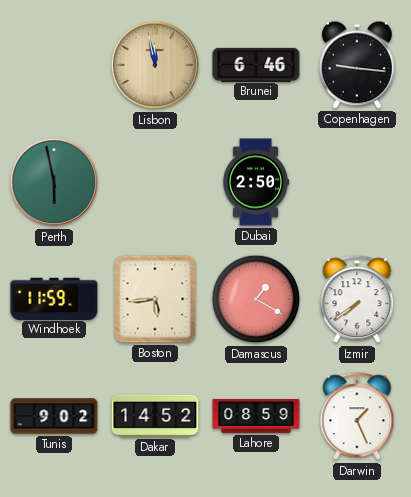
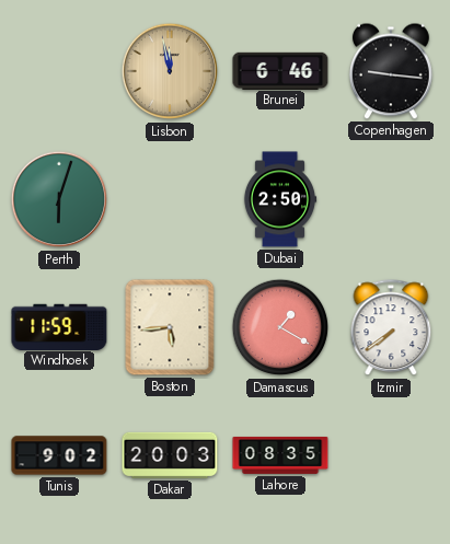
Perth: 5:58 -> 6:03
Dakar: 14:52 -> 20:03
Lahore: 08:59 -> 08:35
Darwin: 1:26 -> none
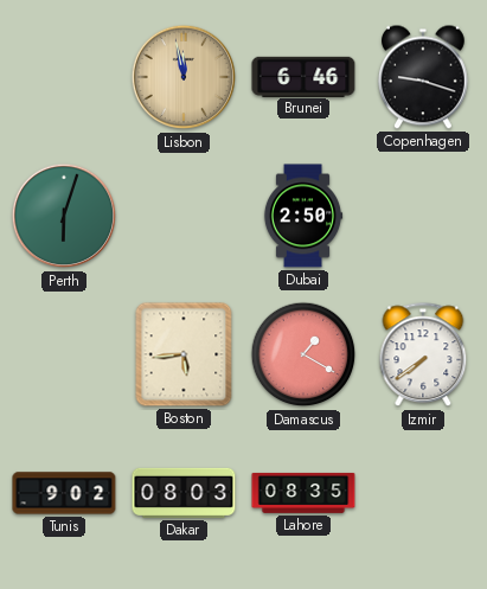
Copenhagen: 9:16 -> 9:18
Windhoek: 11:59 -> none
Dakar: 20:03 -> 08:03
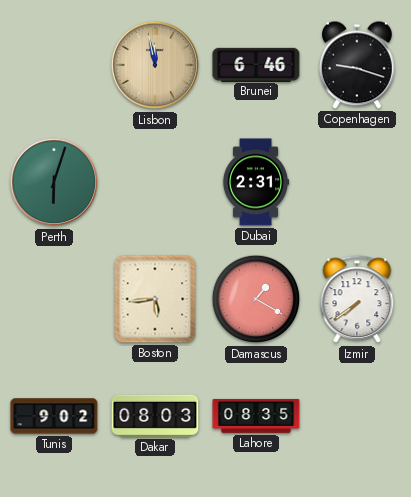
Dubai: 2:50 -> 2:31
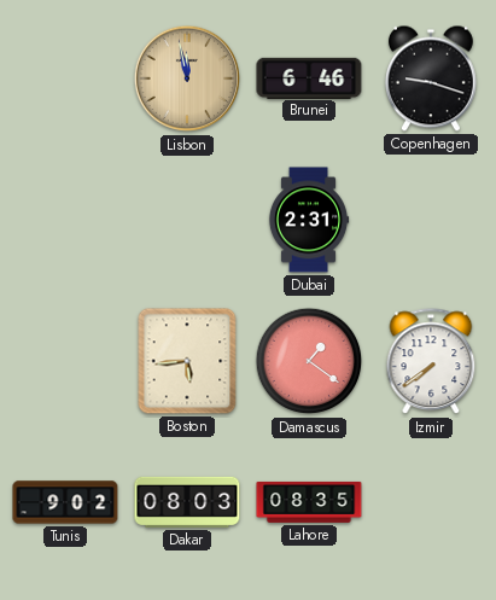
Perth: 6:03 -> none
Damascus: 1:20 -> 1:21
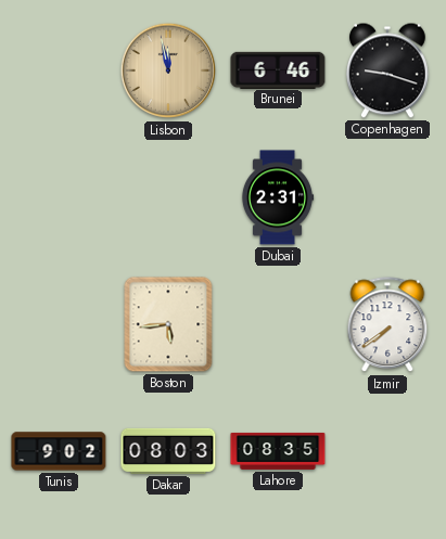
Damascus: 1:21 -> none
